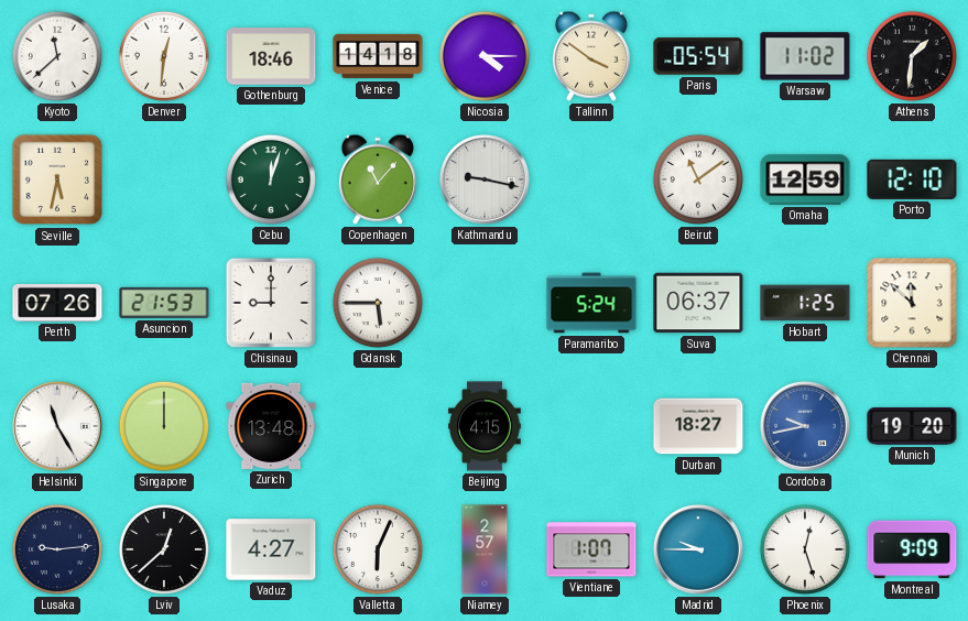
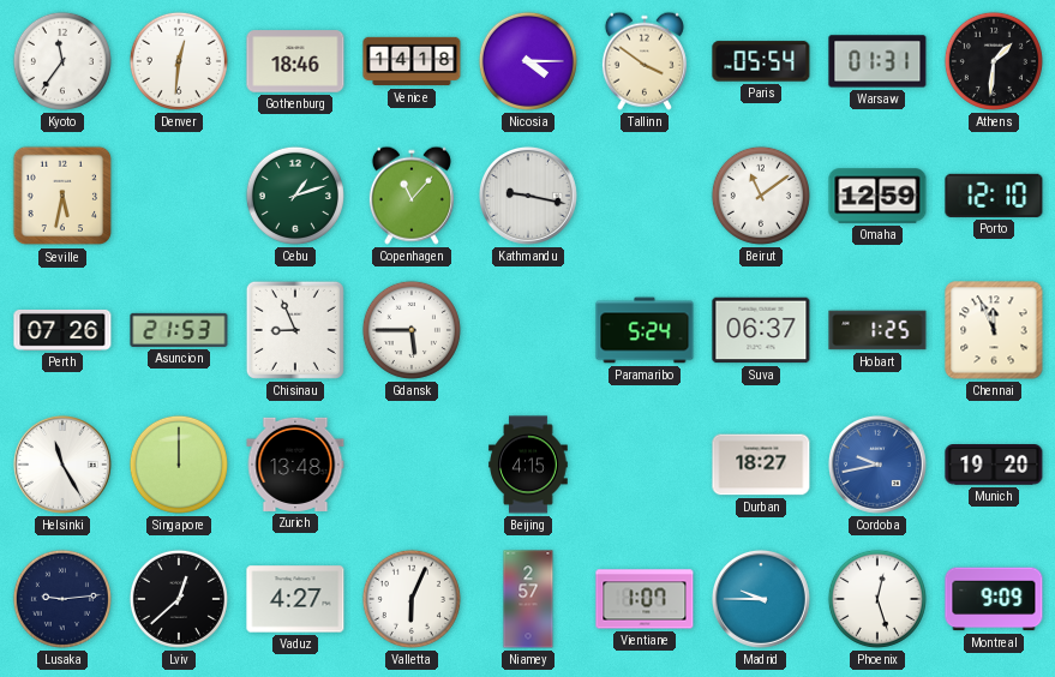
Kyoto: 11:38 -> 11:36
Warsaw: 11:02 -> 01:31
Cebu: 12:03 -> 1:12
Chisinau: 9:00 -> 8:56
Chennai: 11:52 -> 11:56
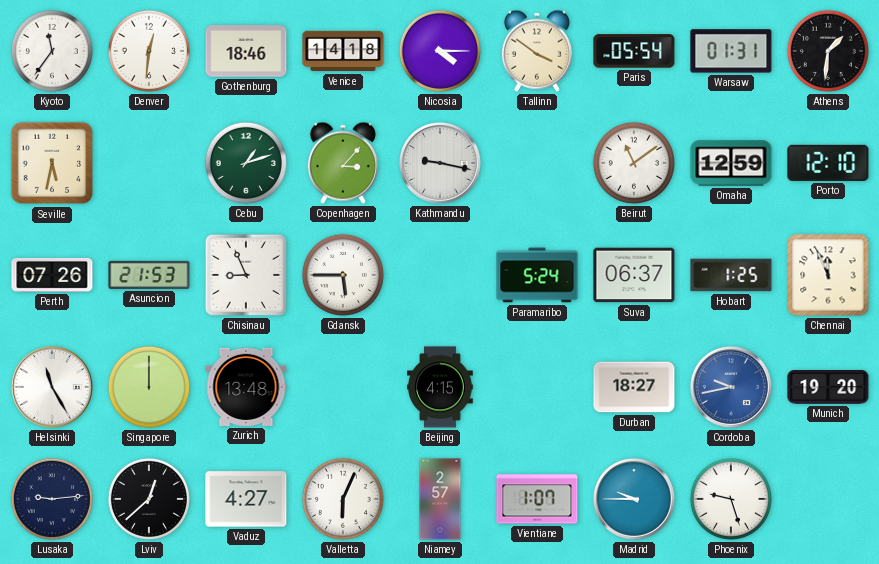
Copenhagen: 11:07 -> 3:07
Phoenix: 12:27 -> 9:27
Montreal: 9:09 -> none
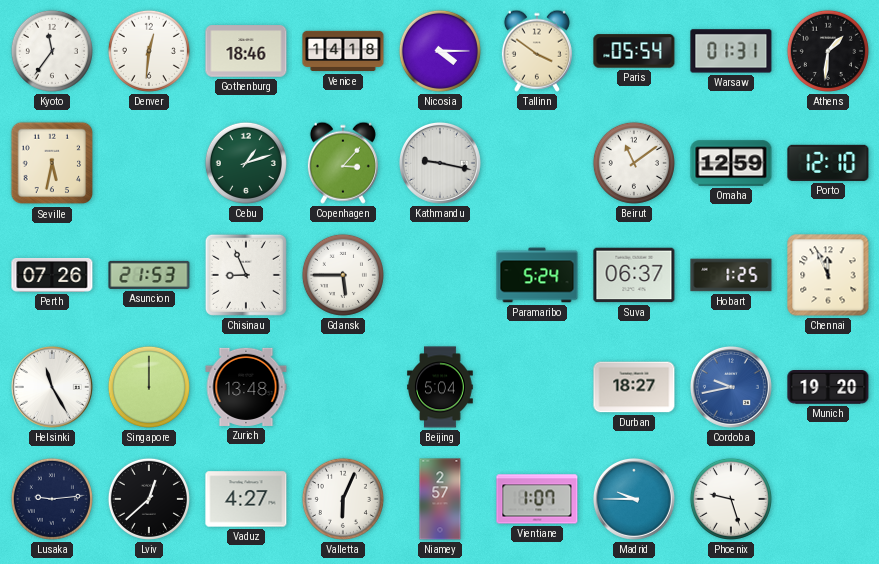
Beijing: 4:15 -> 5:04
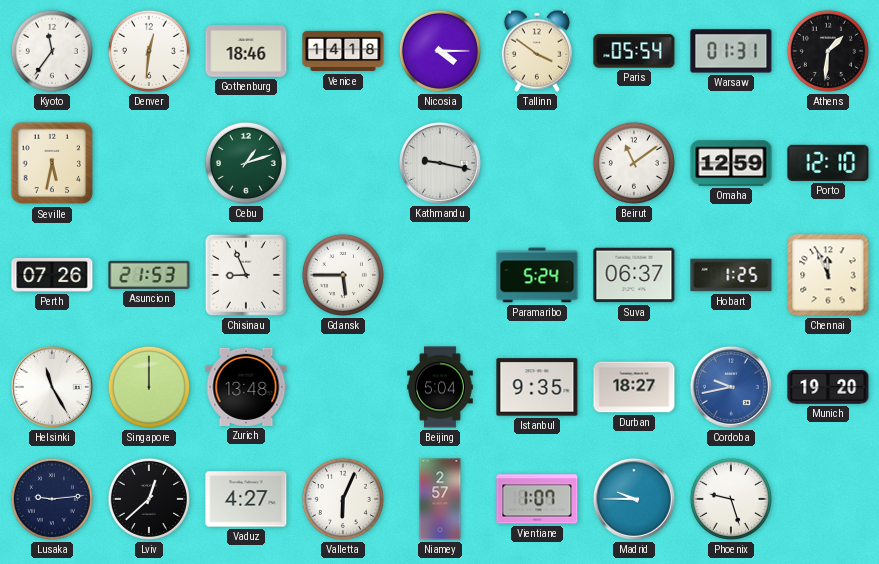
Copenhagen: 3:07 -> none
Istanbul: none -> 9:35
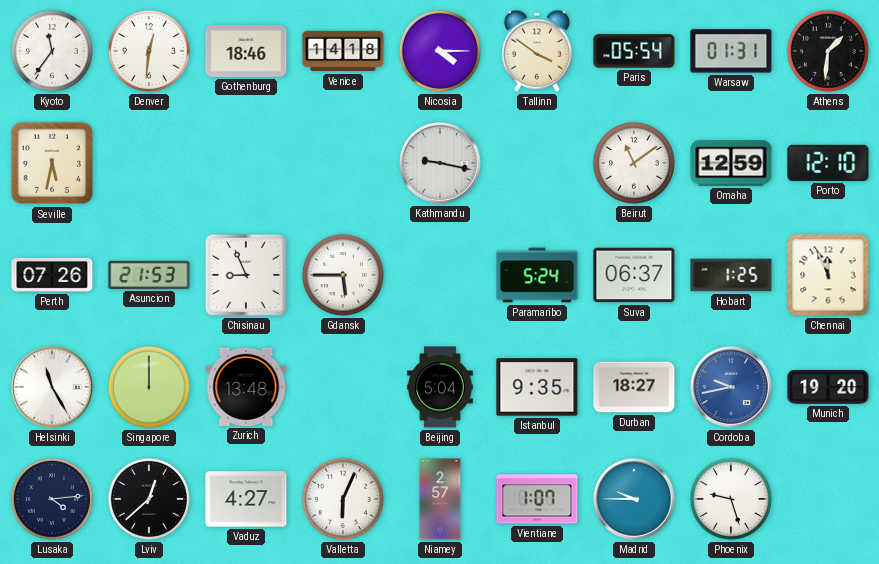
Cebu: 1:12 -> none
Lusaka: 9:14 -> 4:14
